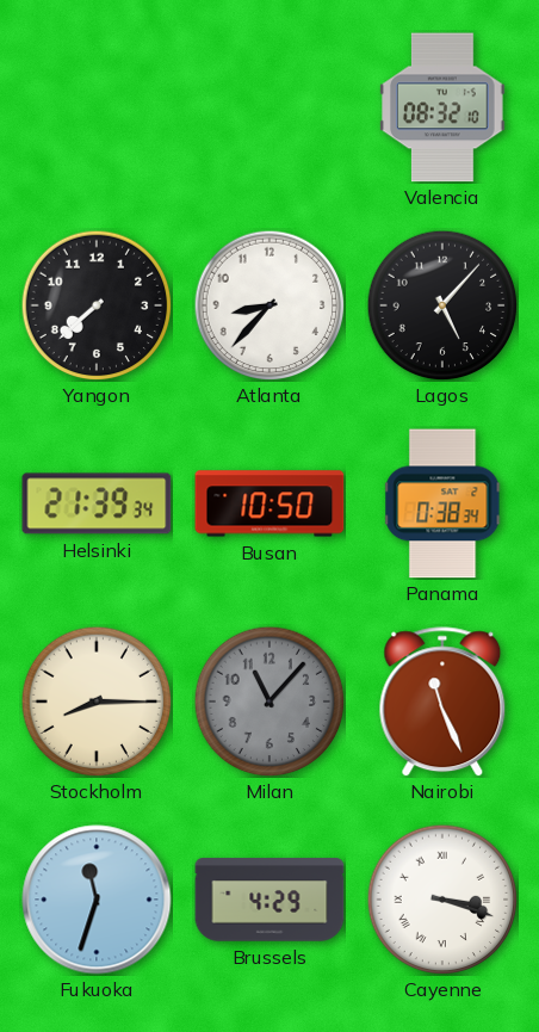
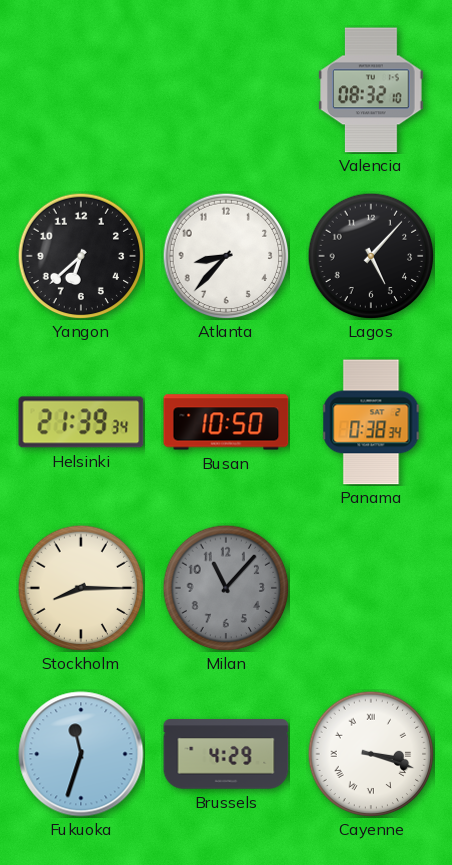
Yangon: 7:38 -> 6:38
Nairobi: 11:26 -> none
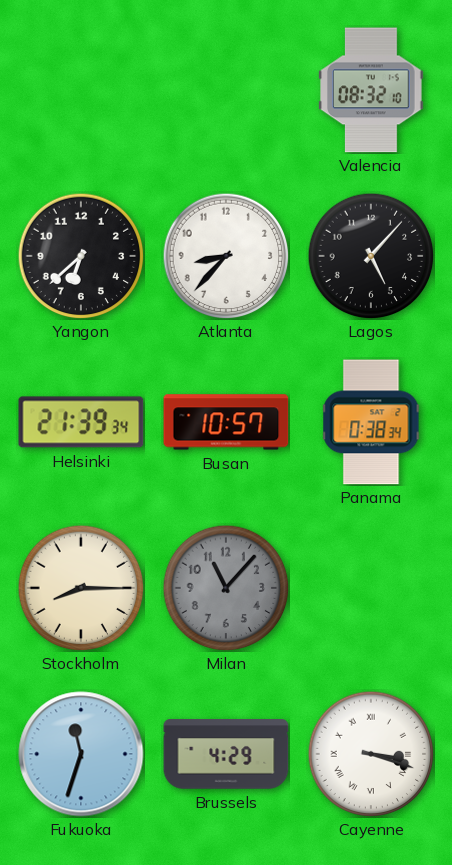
Busan: 10:50 -> 10:57
